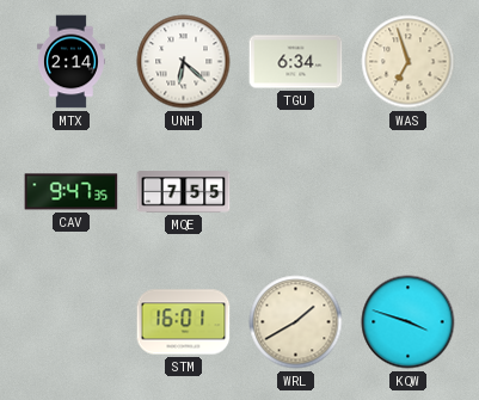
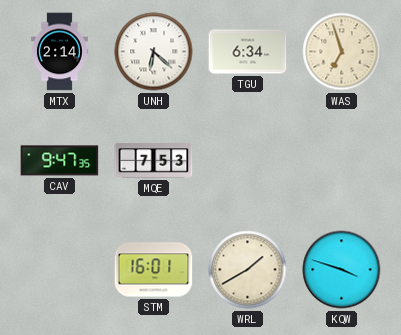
MQE: 7:55 -> 7:53
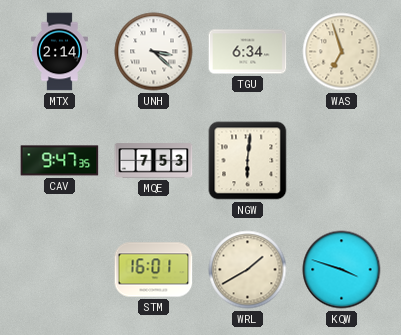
UNH: 6:22 -> 3:22
NGW: none -> 6:01
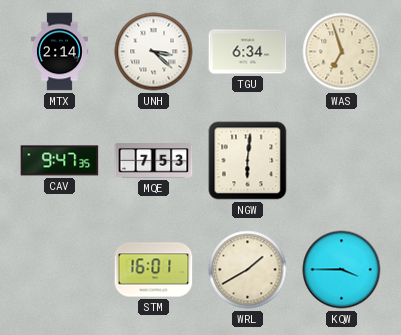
KQW: 3:48 -> 3:45
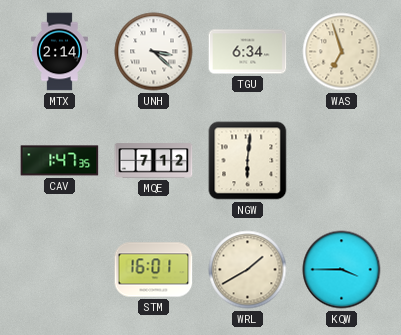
CAV: 9:47 -> 1:47
MQE: 7:53 -> 7:12
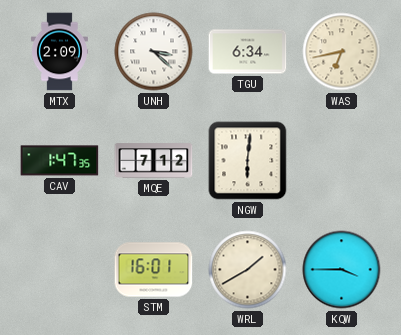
MTX: 2:14 -> 2:09
WAS: 6:57 -> 6:43
